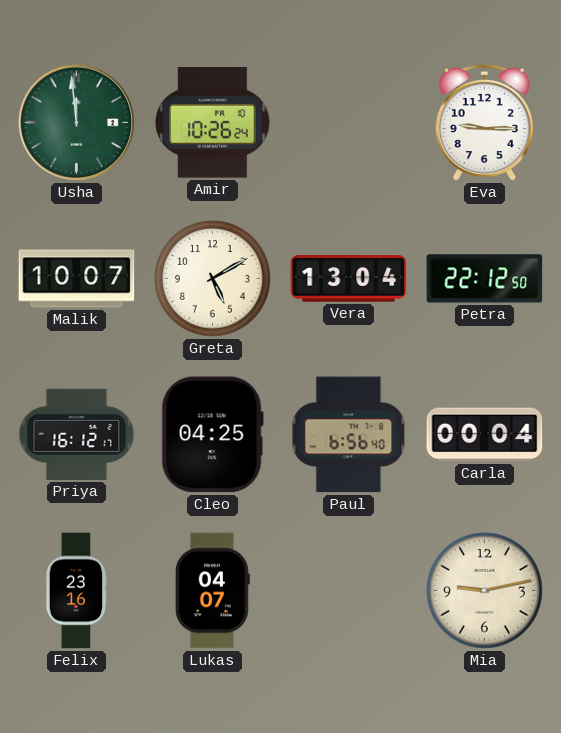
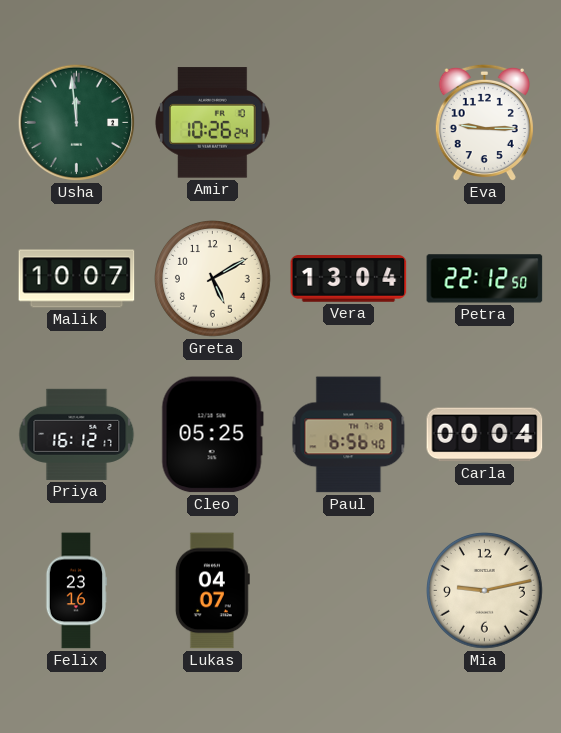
Cleo: 04:25 -> 05:25
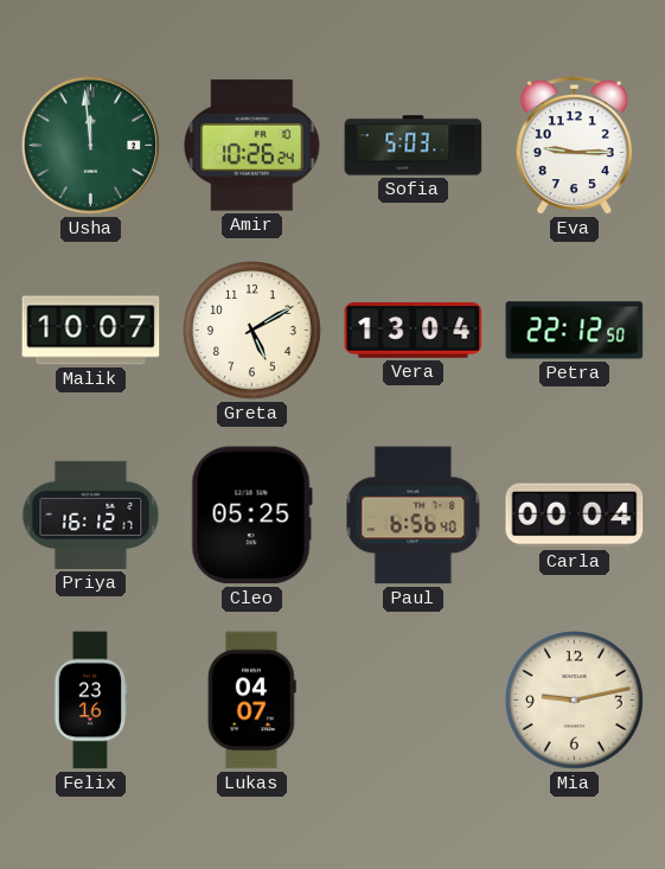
Sofia: none -> 5:03
